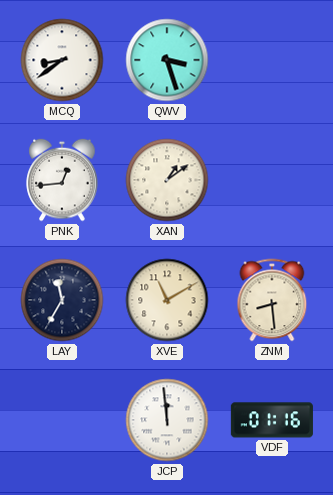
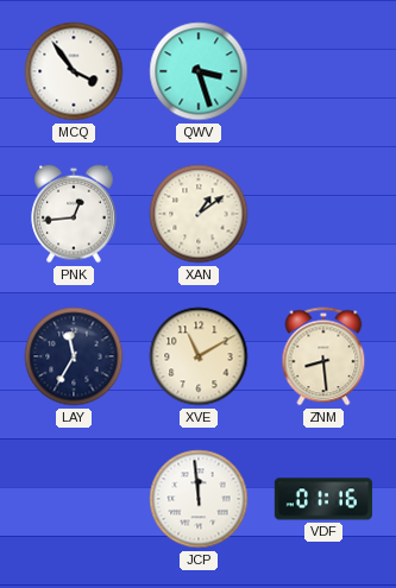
MCQ: 8:39 -> 3:54
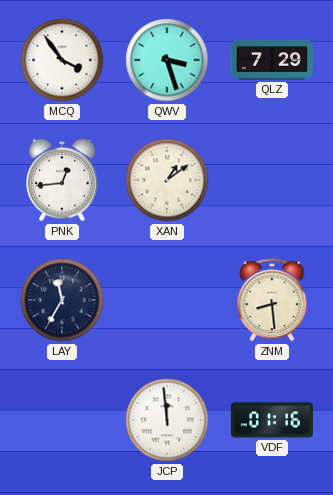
QLZ: none -> 7:29
XVE: 11:10 -> none
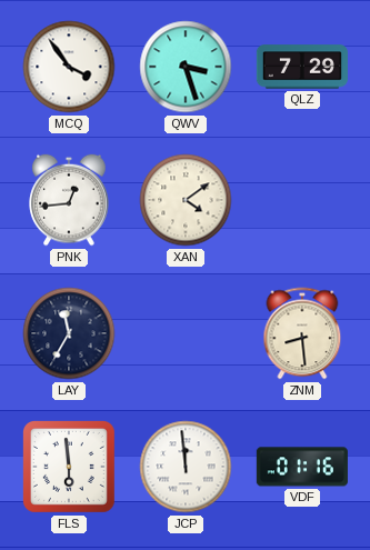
XAN: 1:09 -> 4:09
FLS: none -> 5:59
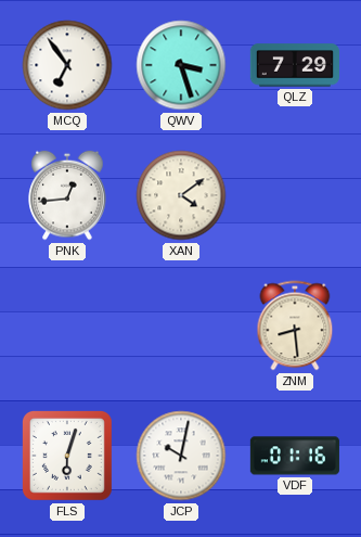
MCQ: 3:54 -> 6:54
LAY: 11:35 -> none
FLS: 5:59 -> 6:03
JCP: 11:59 -> 10:02
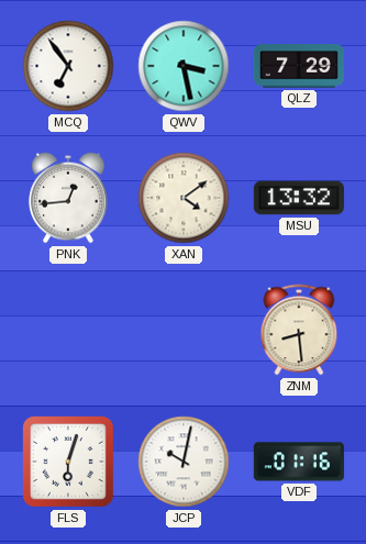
QWV: 3:27 -> 3:28
MSU: none -> 13:32
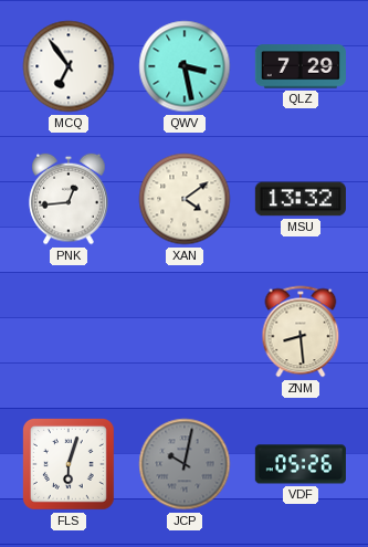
JCP dial: white -> grey
VDF: 01:16 -> 05:26
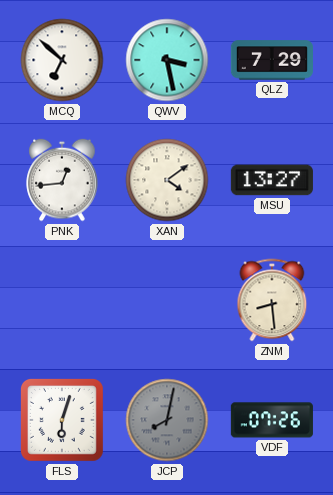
MCQ: 6:54 -> 6:52
MSU: 13:32 -> 13:27
JCP: 10:02 -> 8:02
VDF: 05:26 -> 07:26
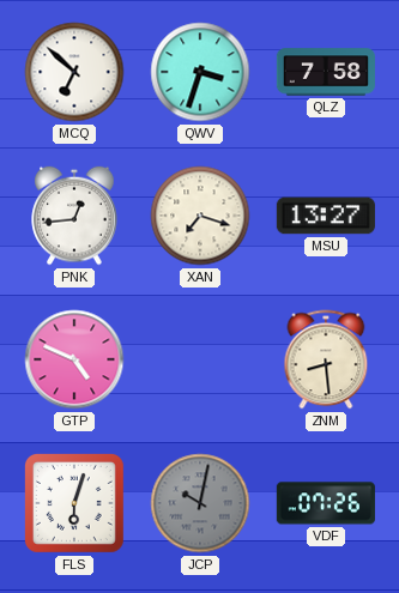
QWV: 3:28 -> 3:33
QLZ: 7:29 -> 7:58
XAN: 4:09 -> 7:18
GTP: none -> 4:49
JCP: 8:02 -> 10:02
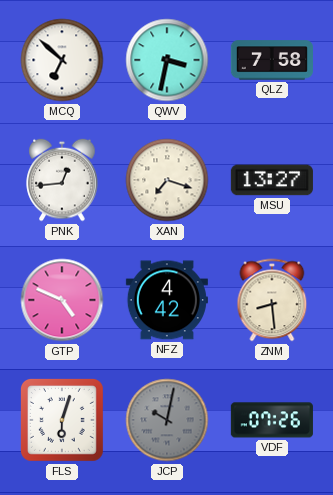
QWV: 3:33 -> 3:32
NFZ: none -> 4:42
